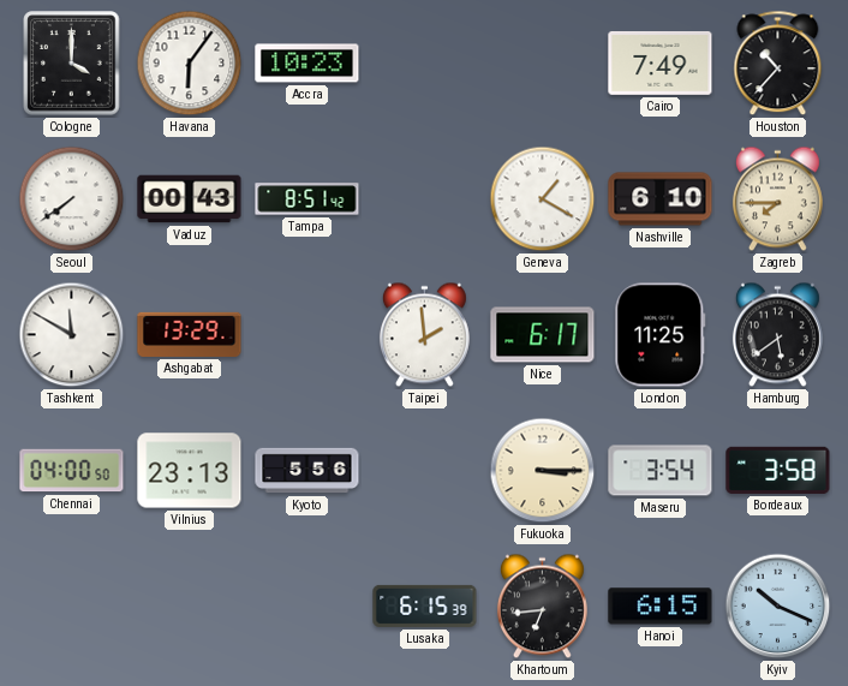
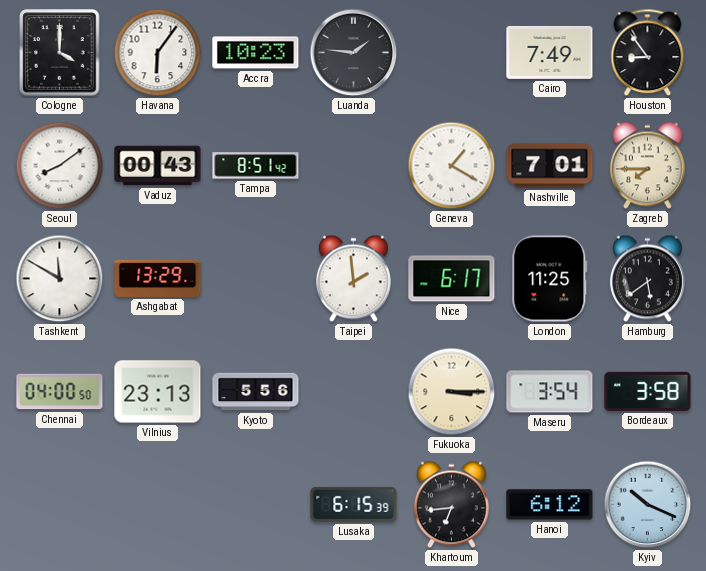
Luanda: none -> 1:46
Houston: 10:37 -> 8:54
Seoul: 7:39 -> 8:09
Nashville: 6:10 -> 7:01
Hanoi: 6:15 -> 6:12
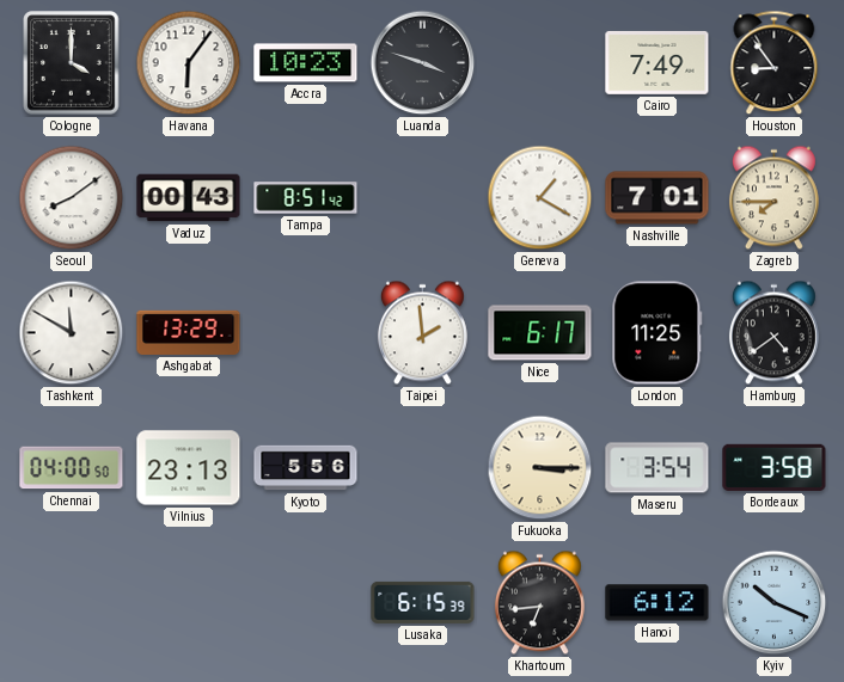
Luanda: 1:46 -> 3:48
Hamburg: 5:39 -> 4:39
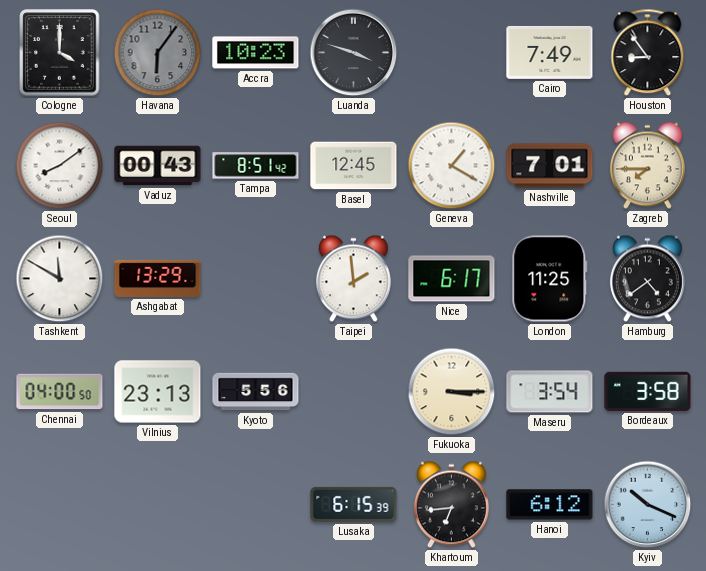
Havana dial: white -> grey
Basel: none -> 12:45
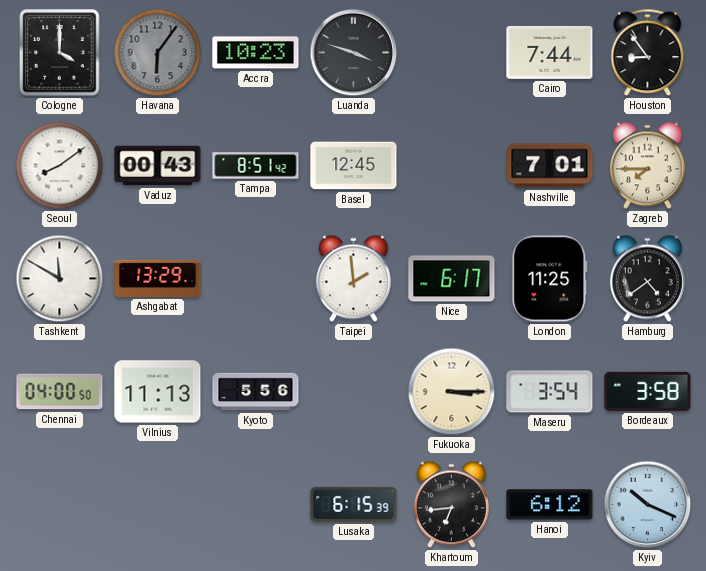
Cairo: 7:49 -> 7:44
Geneva: 1:20 -> none
Vilnius: 23:13 -> 11:13
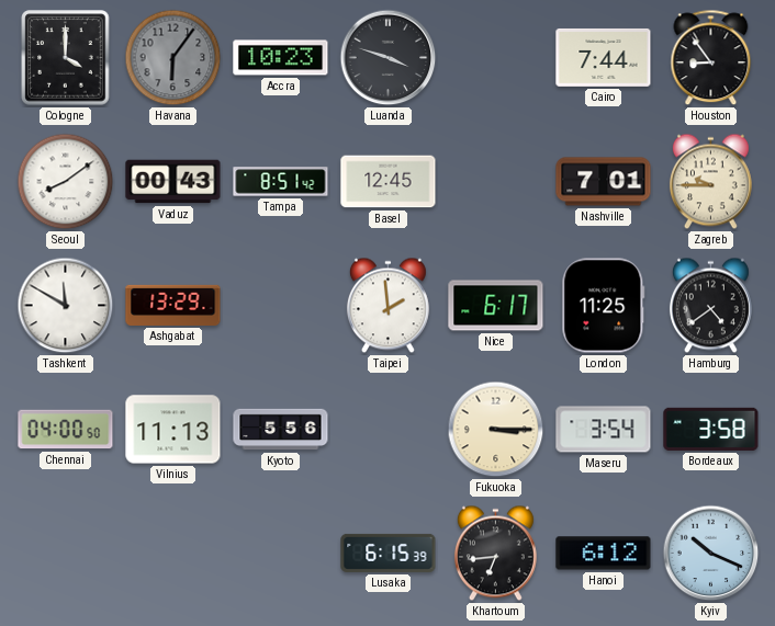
Zagreb: 7:45 -> 9:45
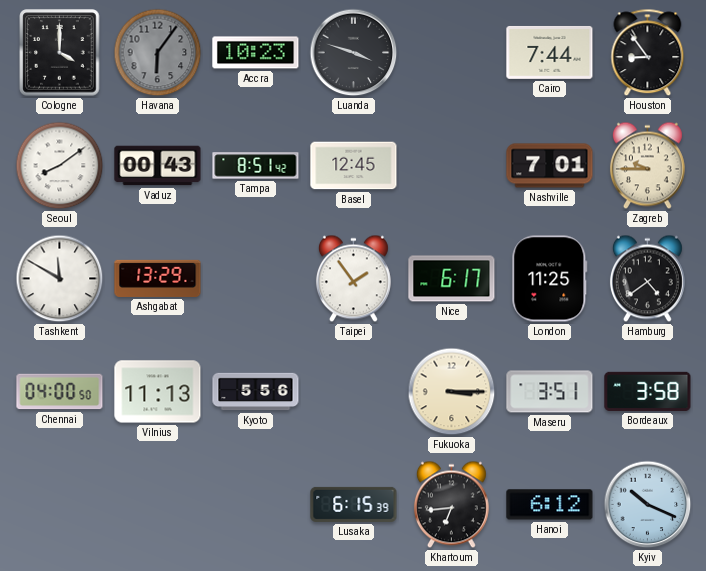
Taipei: 1:59 -> 1:54
Maseru: 3:54 -> 3:51
